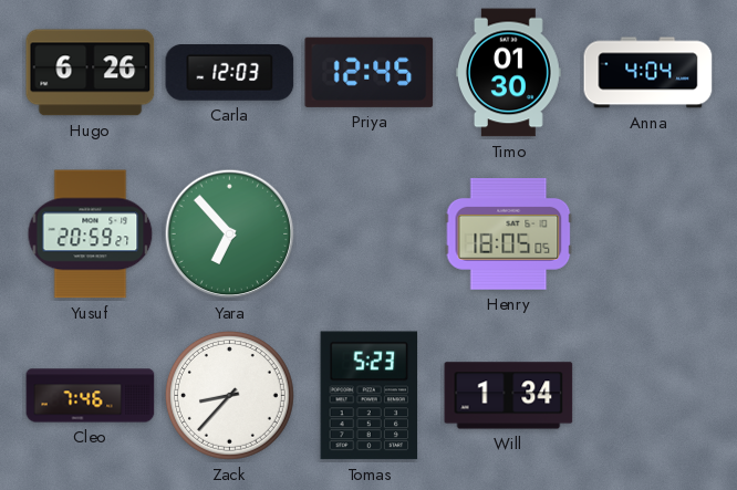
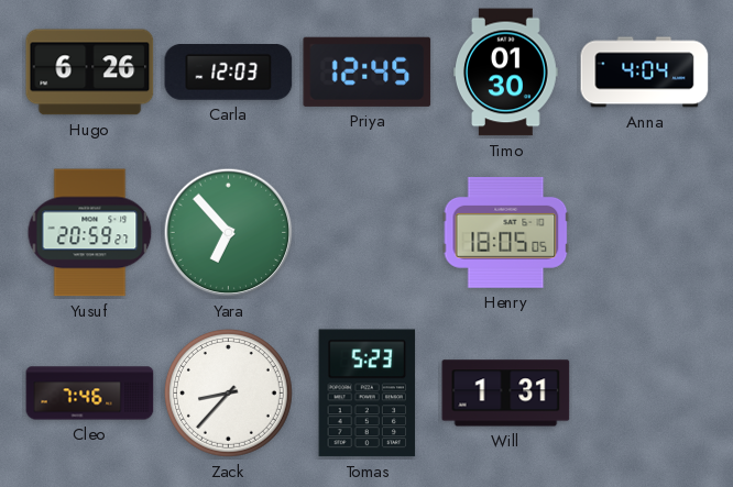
Will: 1:34 -> 1:31
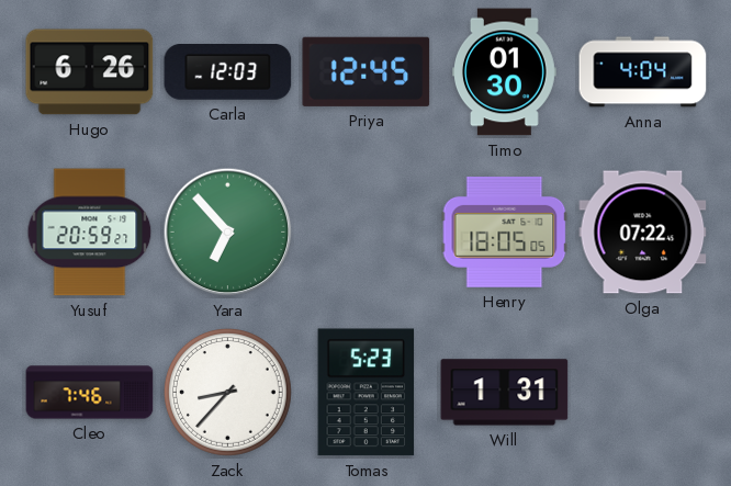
Olga: none -> 07:22
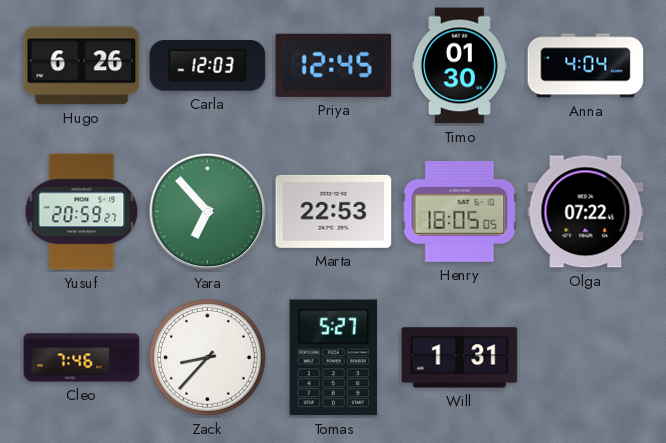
Marta: none -> 22:53
Tomas: 5:23 -> 5:27
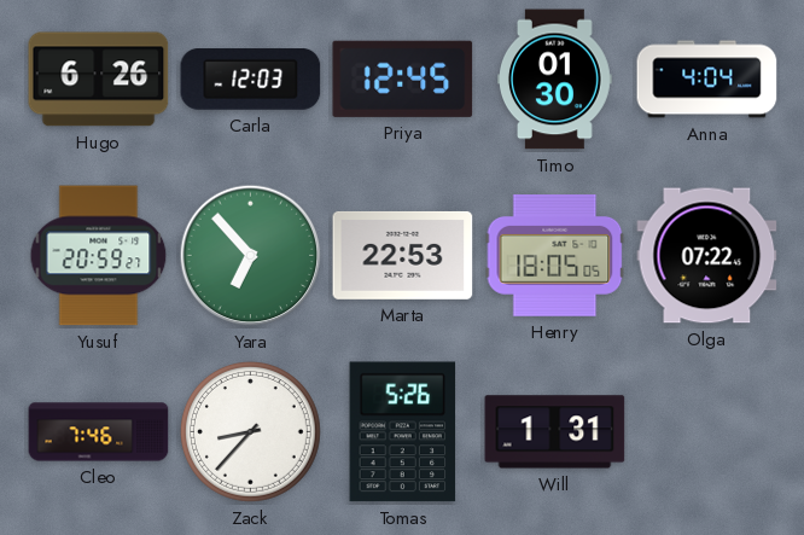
Tomas: 5:27 -> 5:26
